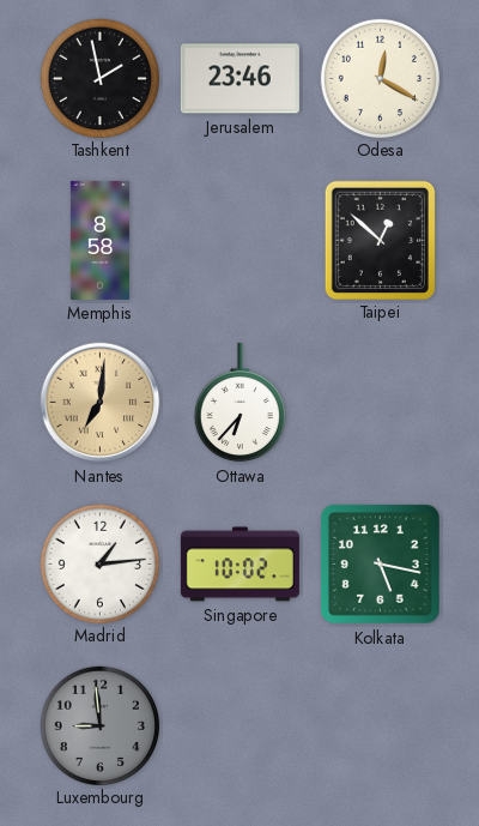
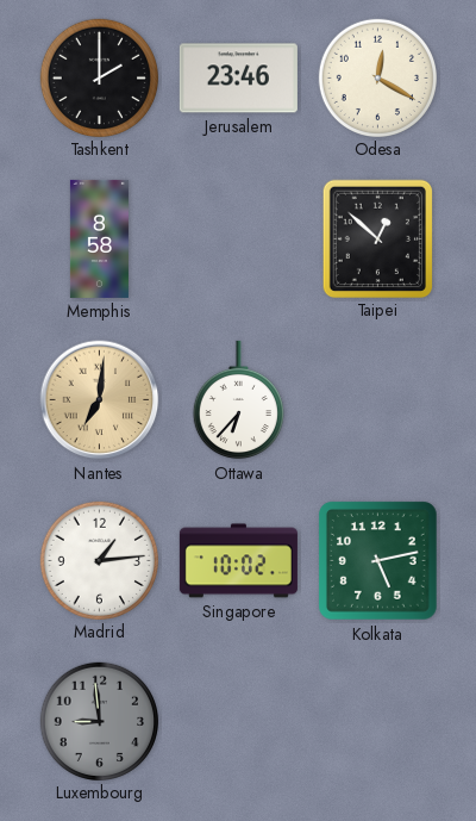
Tashkent: 1:58 -> 2:00
Kolkata: 5:17 -> 5:13
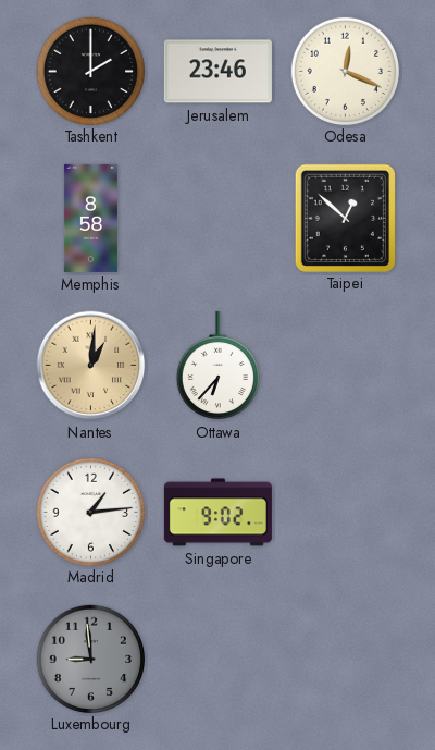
Odesa: 12:20 -> 12:19
Nantes: 7:01 -> 1:01
Singapore: 10:02 -> 9:02
Kolkata: 5:13 -> none
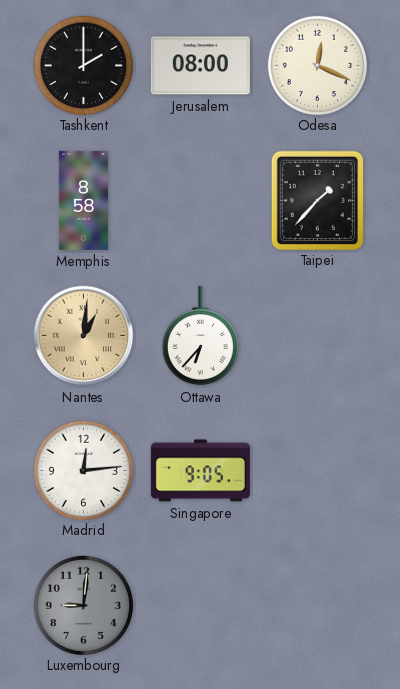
Jerusalem: 23:46 -> 08:00
Taipei: 12:52 -> 1:37
Madrid: 1:14 -> 12:14
Singapore: 9:02 -> 9:05
Luxembourg: 8:59 -> 9:01
